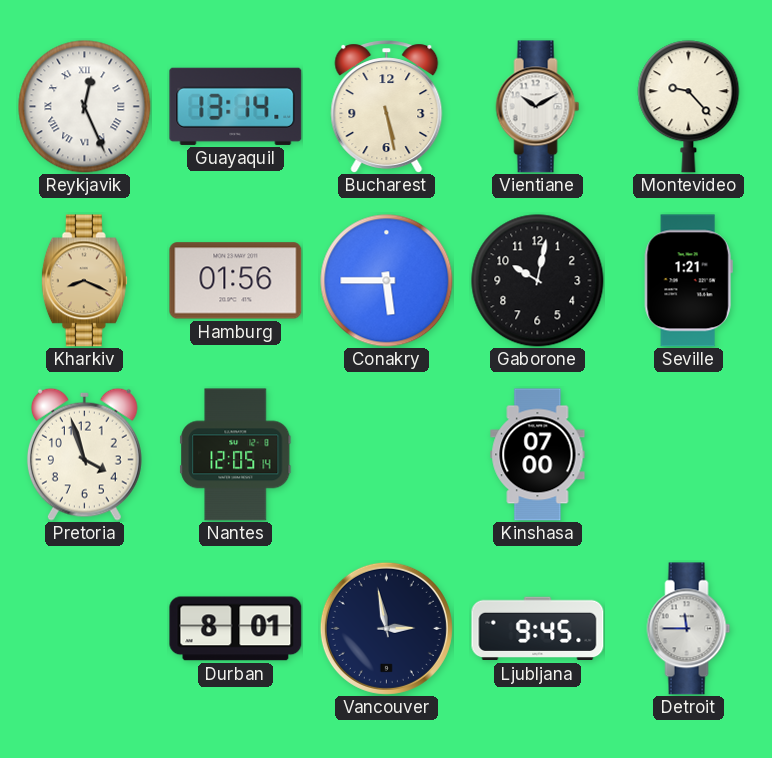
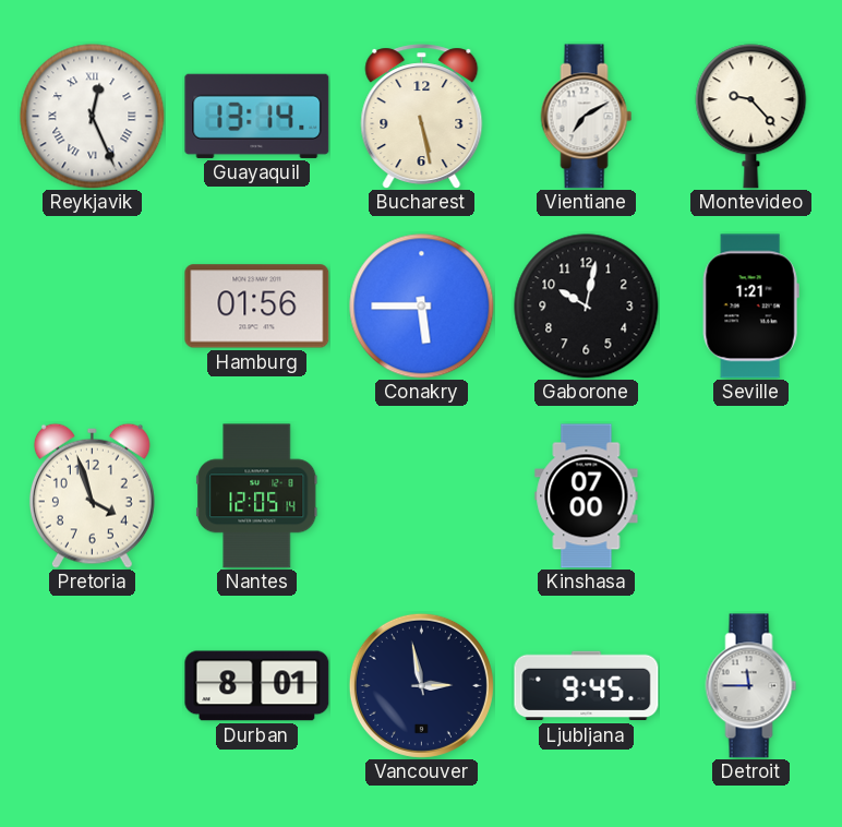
Vientiane: 10:10 -> 7:10
Kharkiv: 8:19 -> none
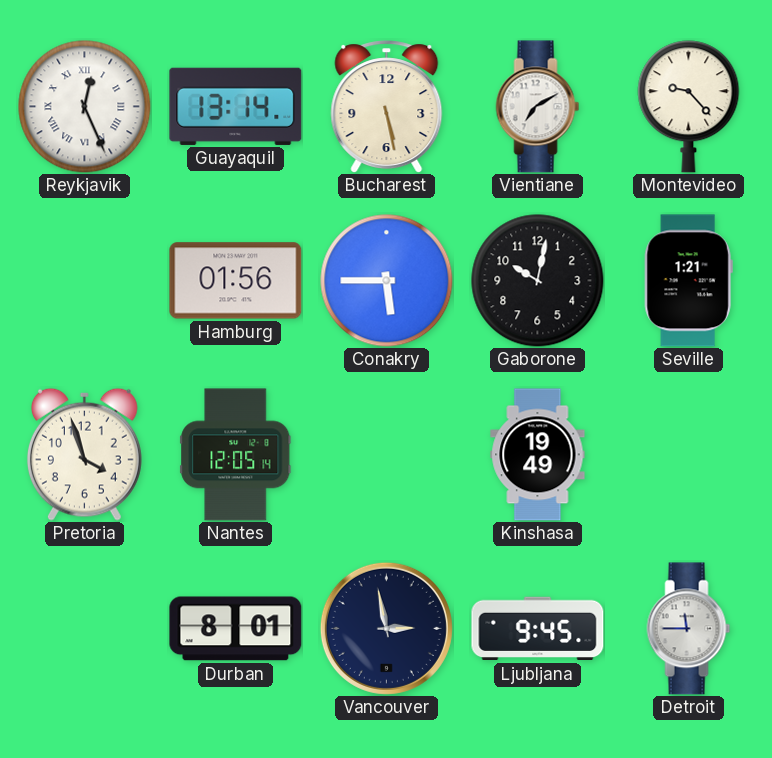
Kinshasa: 07:00 -> 19:49
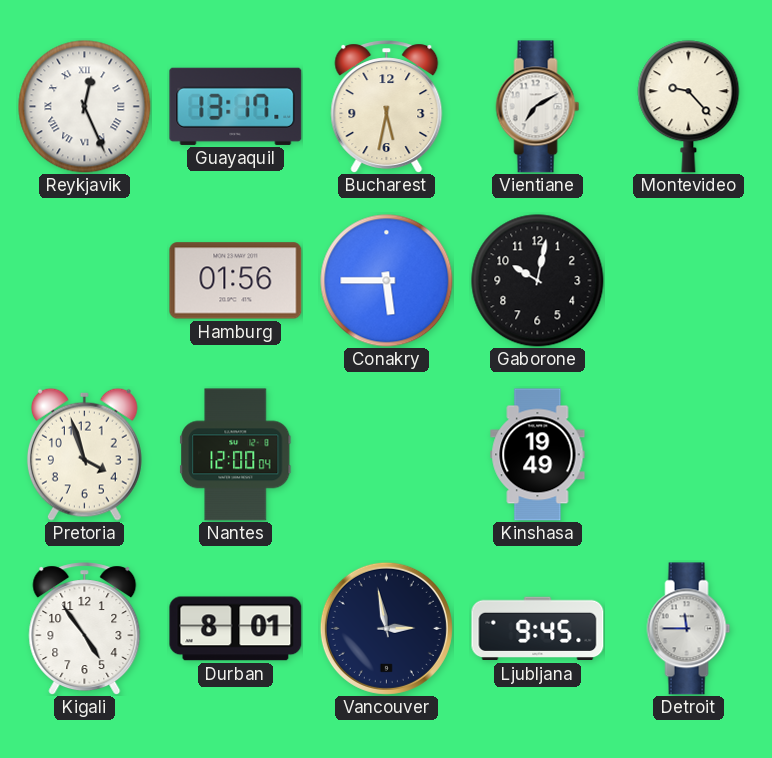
Guayaquil: 13:14 -> 13:17
Bucharest: 5:28 -> 5:32
Seville: 1:21 -> none
Nantes: 12:05 -> 12:00
Kigali: none -> 4:54
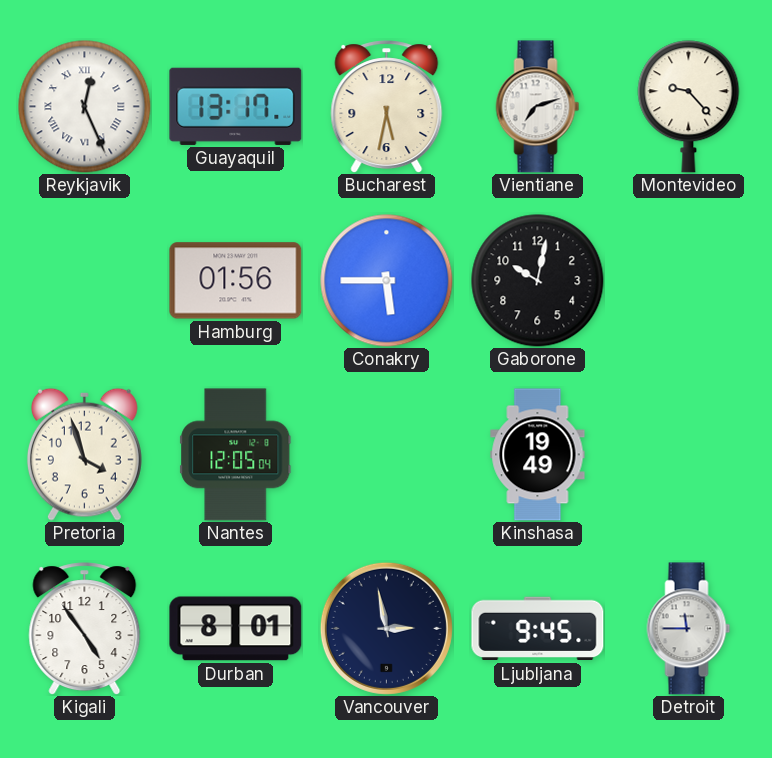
Vientiane: 7:10 -> 7:12
Nantes: 12:00 -> 12:05
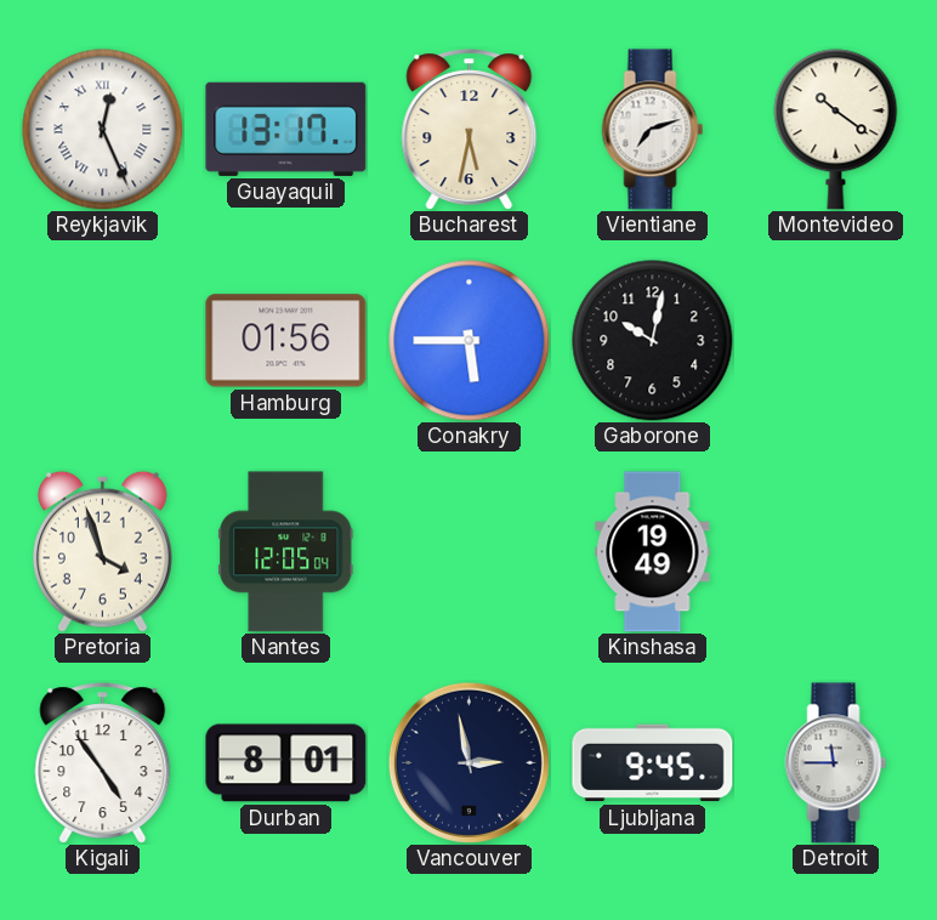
Montevideo: 9:23 -> 10:21
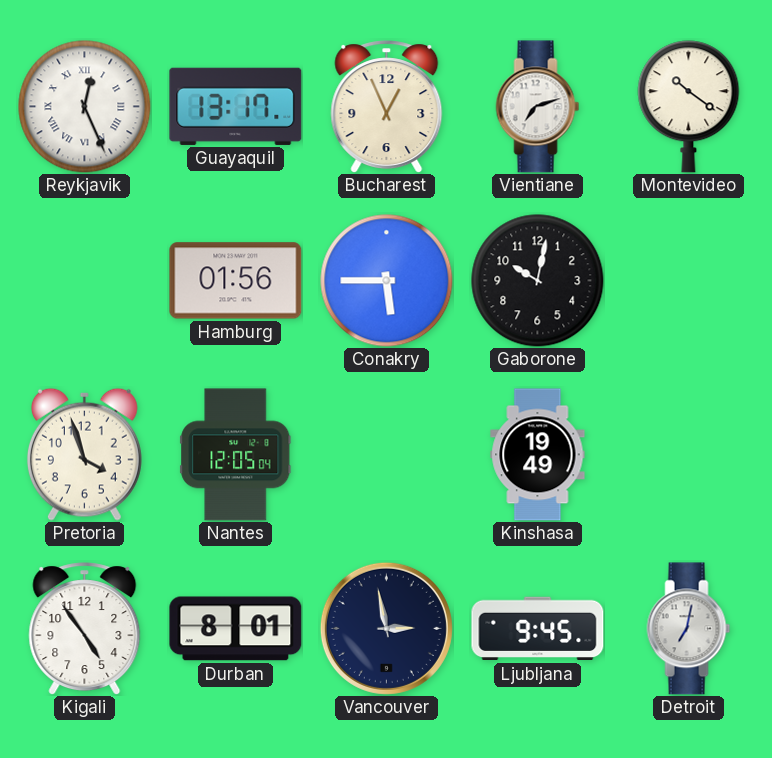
Bucharest: 5:32 -> 12:56
Detroit: 11:45 -> 7:02
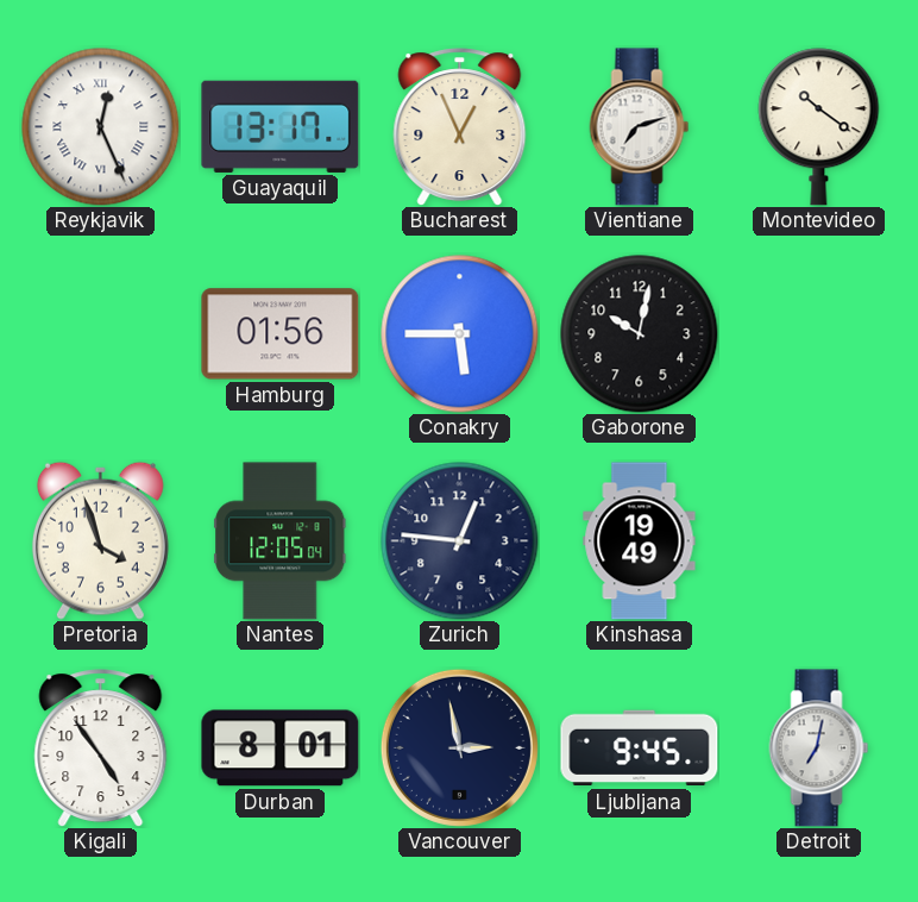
Zurich: none -> 12:46
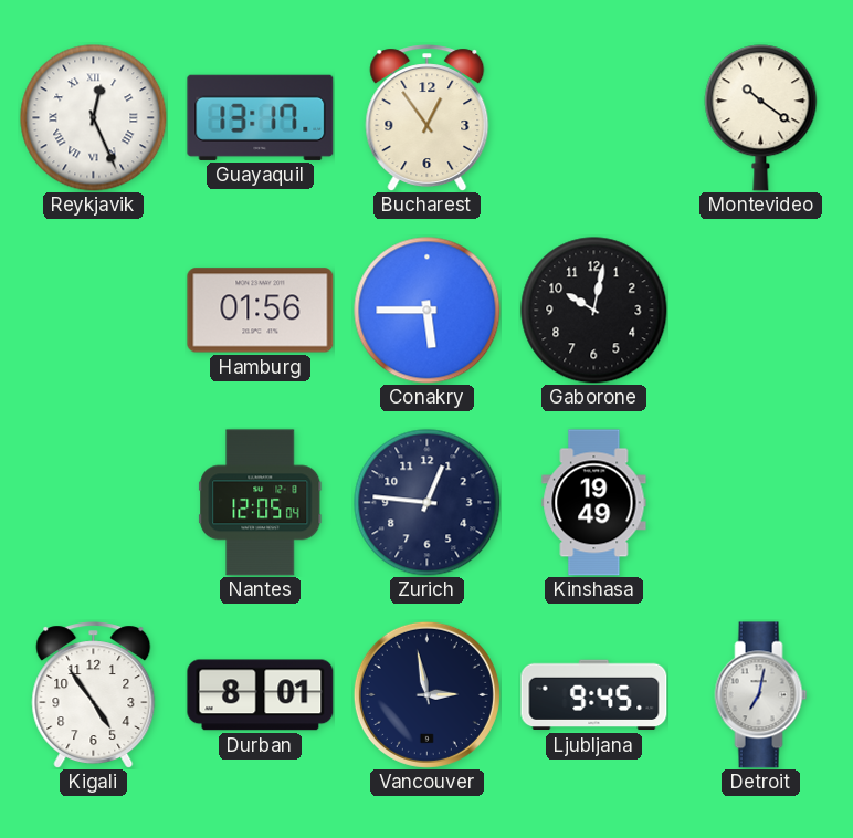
Bucharest: 12:56 -> 12:54
Vientiane: 7:12 -> none
Pretoria: 3:57 -> none
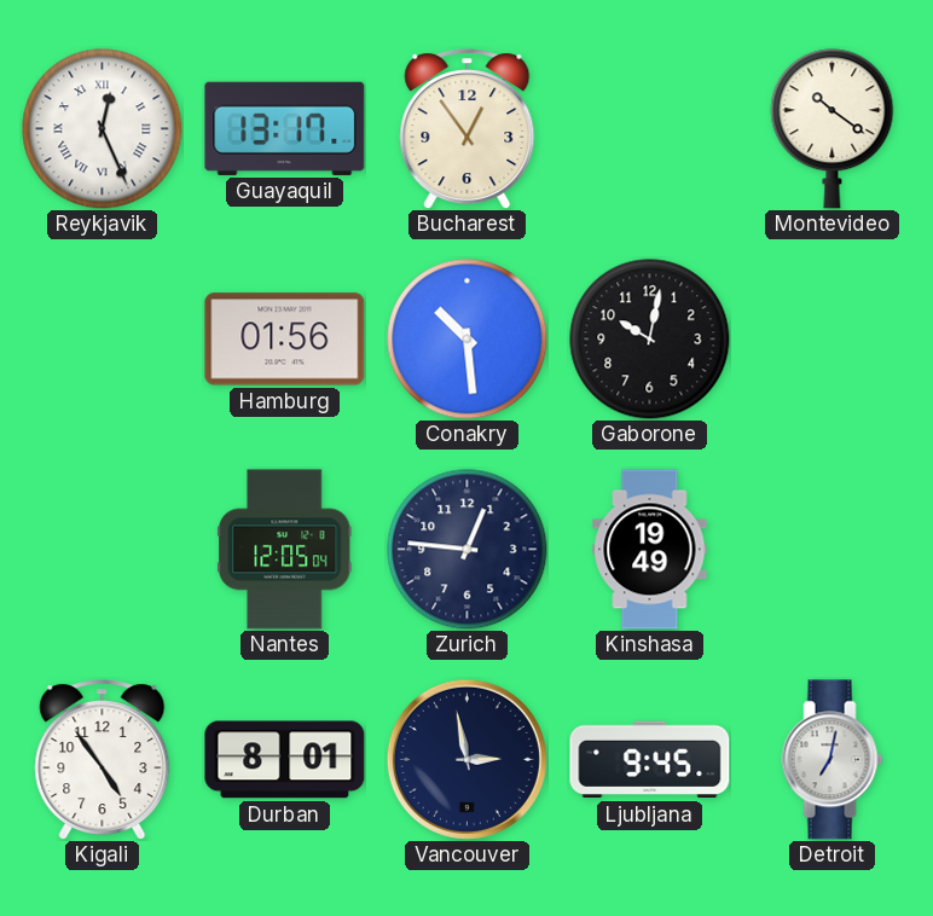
Conakry: 5:45 -> 10:29
